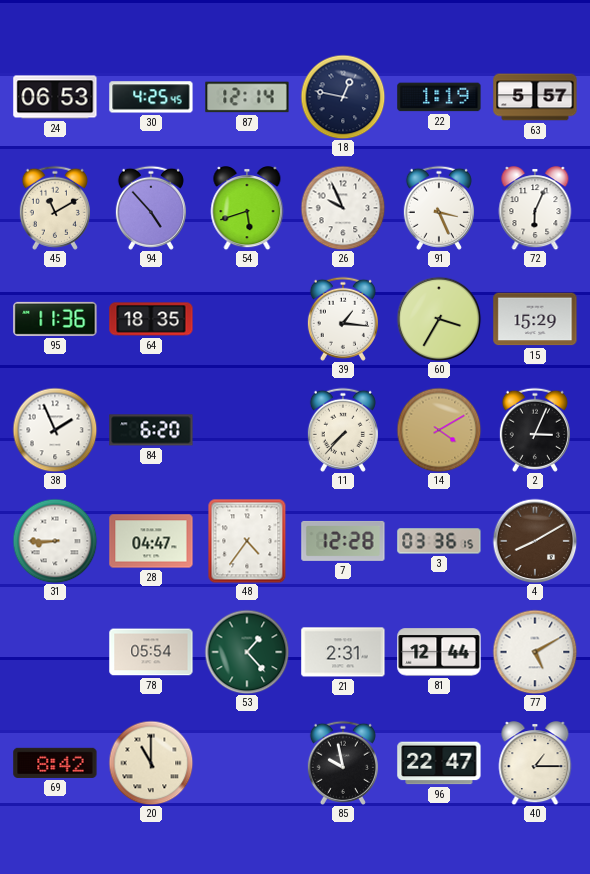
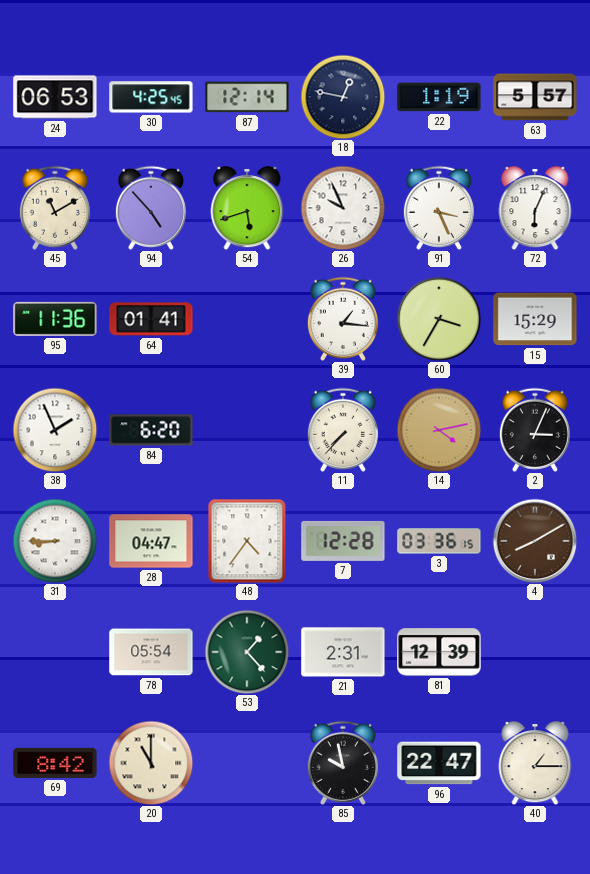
64: 18:35 -> 01:41
14: 4:10 -> 4:13
81: 12:44 -> 12:39
77: 5:10 -> none
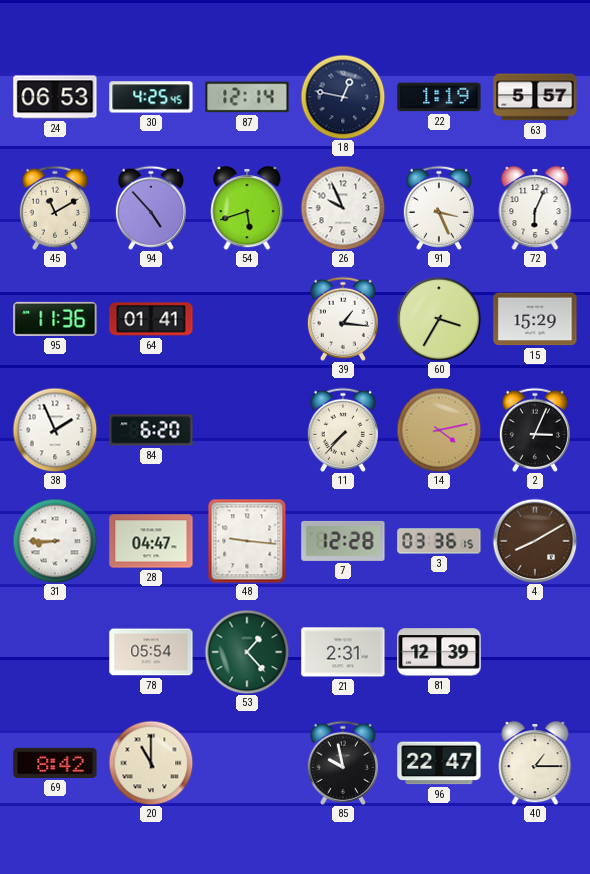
48: 4:36 -> 9:16
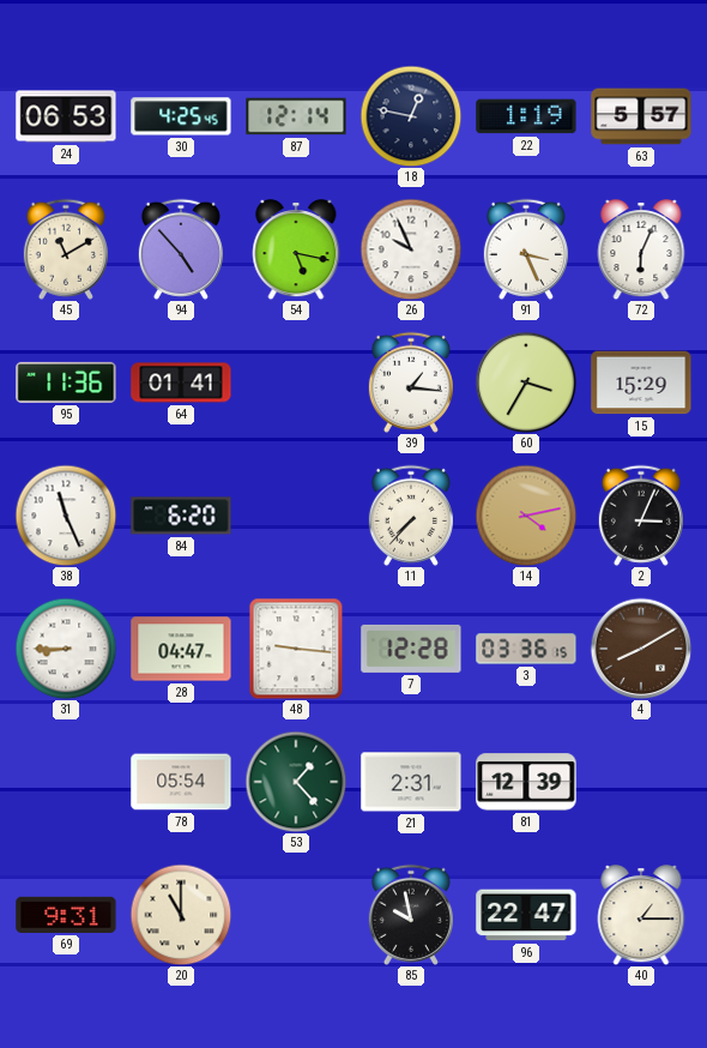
54: 5:42 -> 5:17
38: 1:56 -> 11:26
69: 8:42 -> 9:31
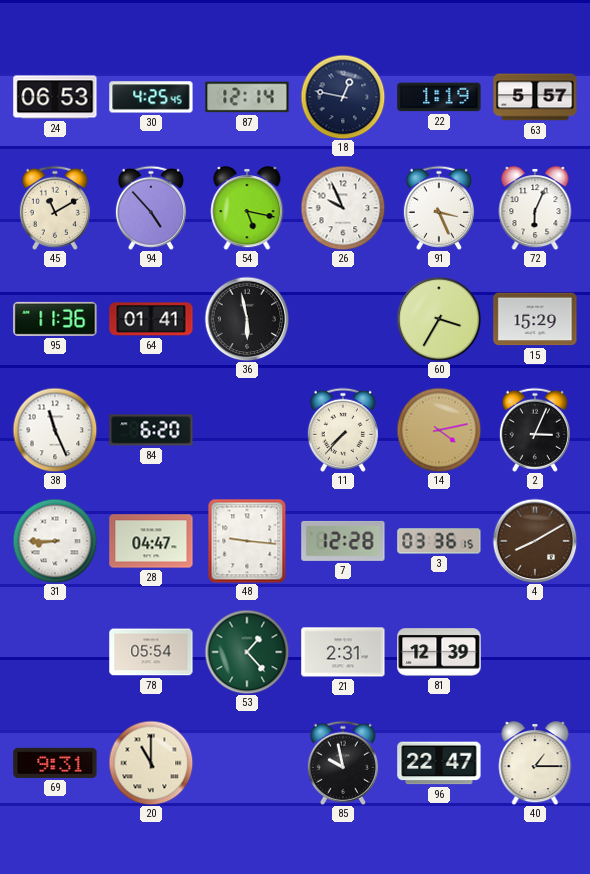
36: none -> 5:58
39: 1:16 -> none
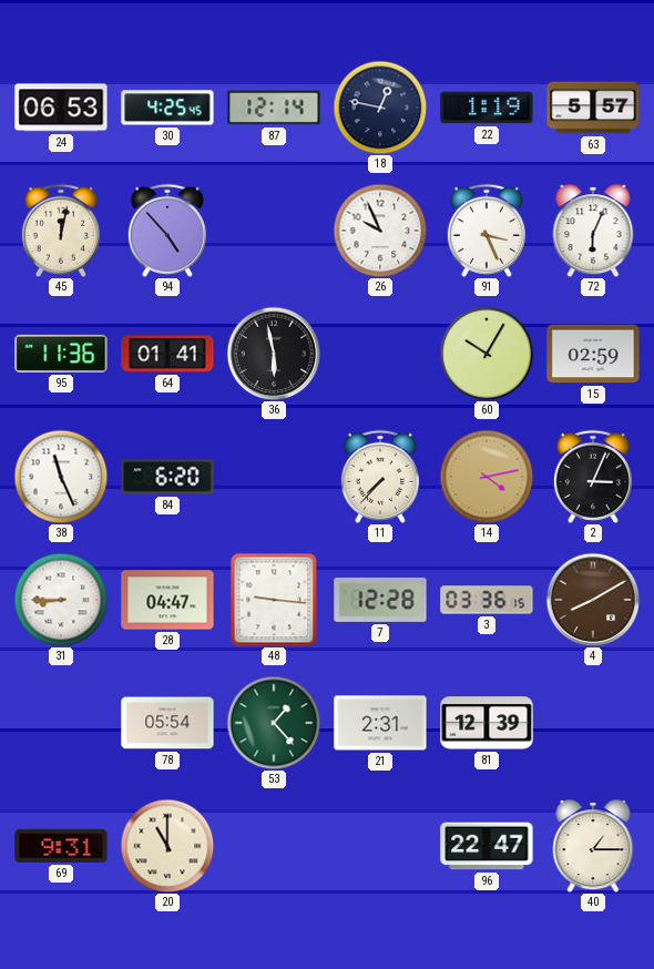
45: 11:10 -> 12:02
54: 5:17 -> none
60: 3:35 -> 10:05
15: 15:29 -> 02:59
85: 9:58 -> none
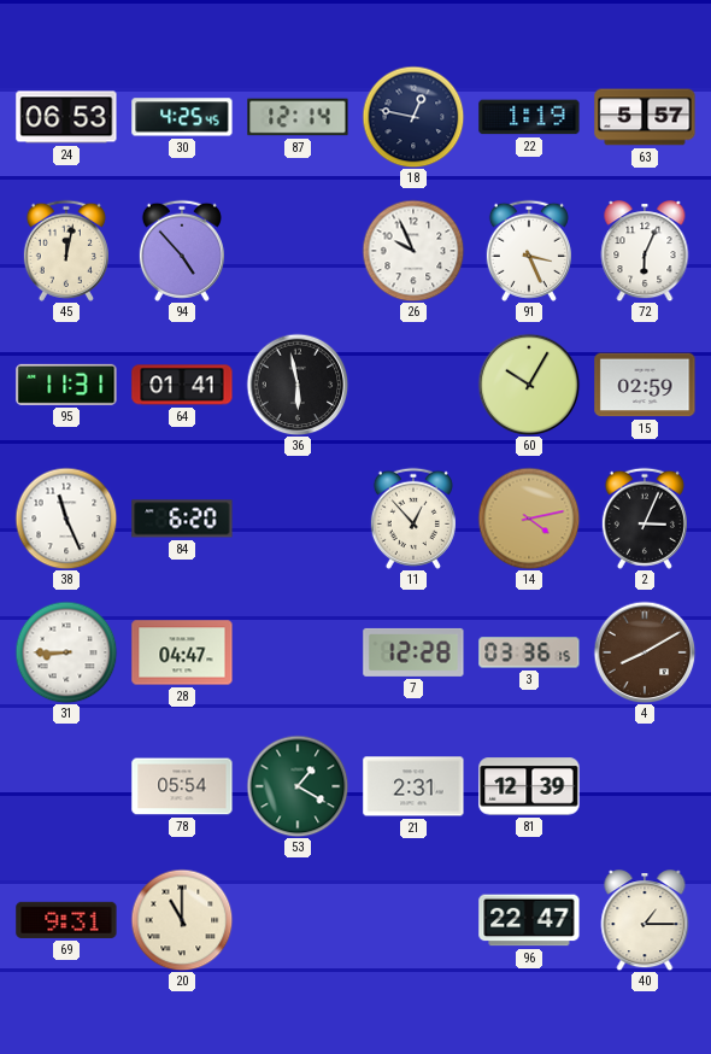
95: 11:36 -> 11:31
11: 7:37 -> 12:53
48: 9:16 -> none
53: 1:23 -> 1:20
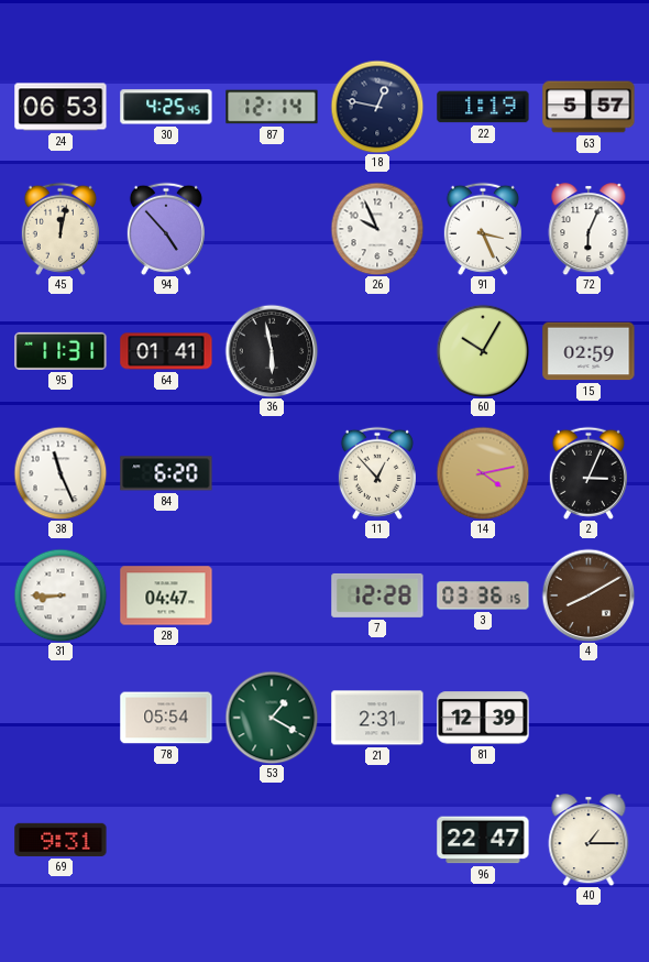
20: 11:00 -> none
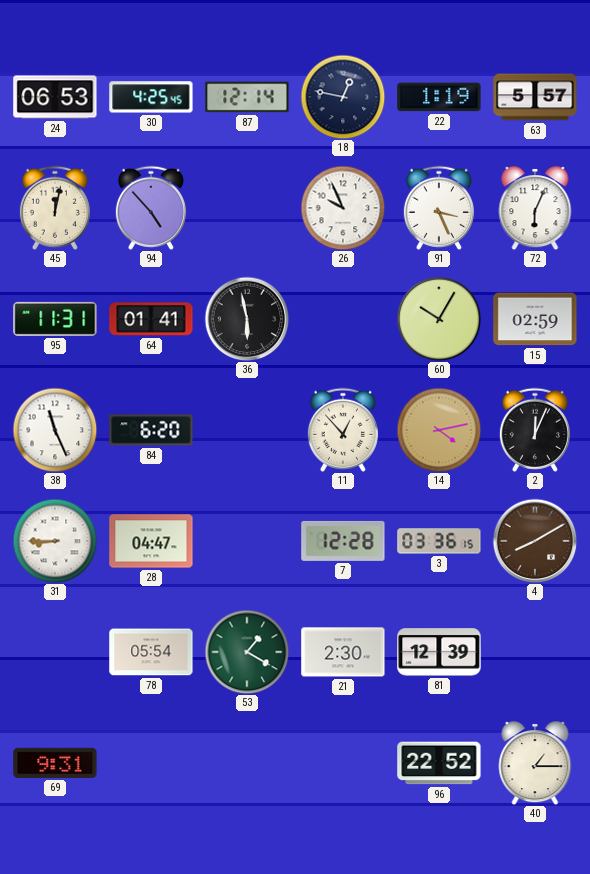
2: 3:04 -> 12:04
21: 2:31 -> 2:30
96: 22:47 -> 22:52
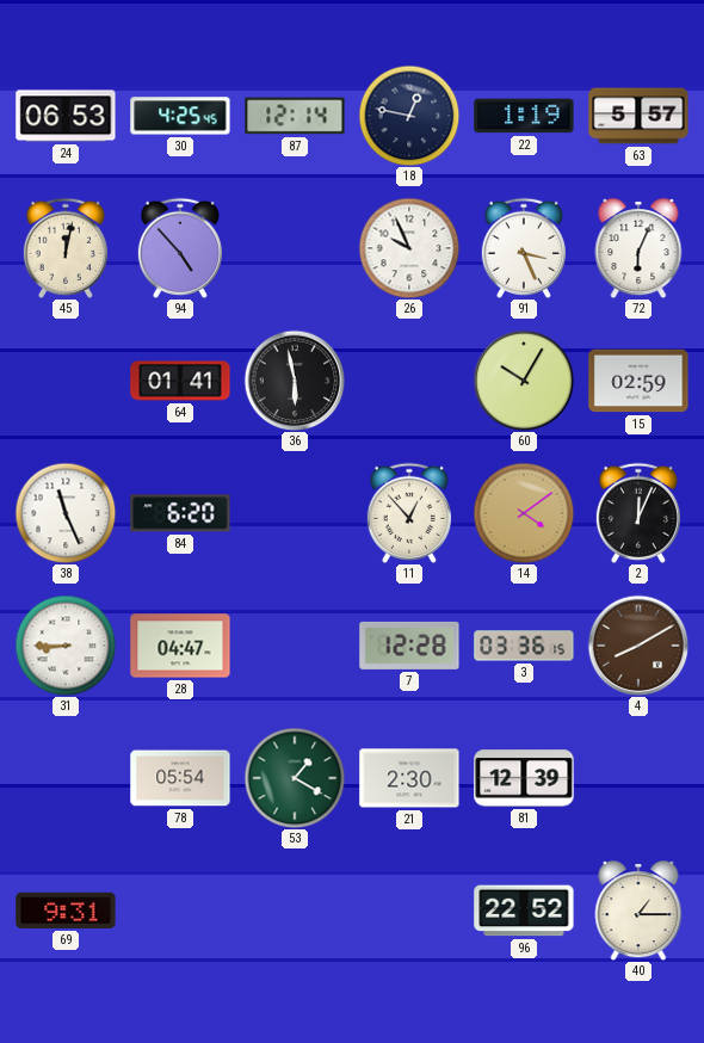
95: 11:31 -> none
14: 4:13 -> 4:09
